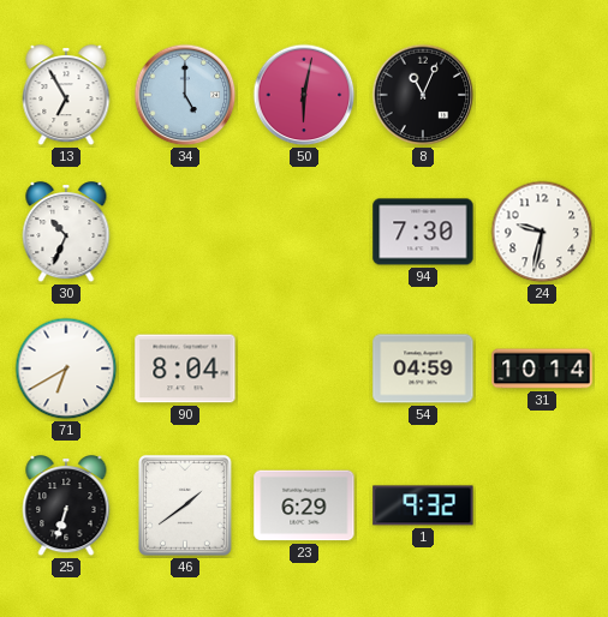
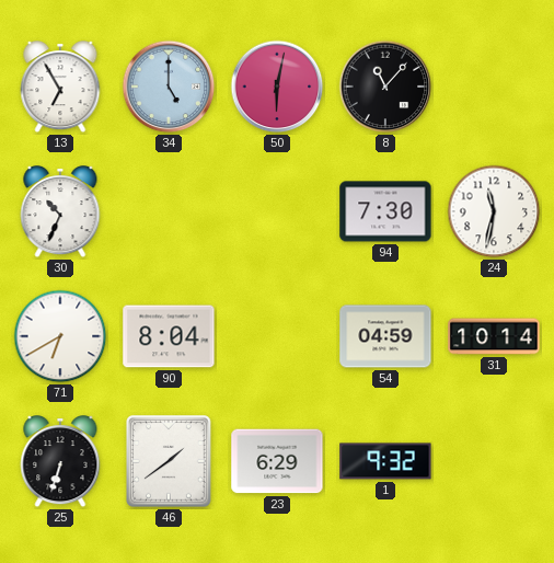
8: 11:04 -> 11:07
24: 9:32 -> 11:32
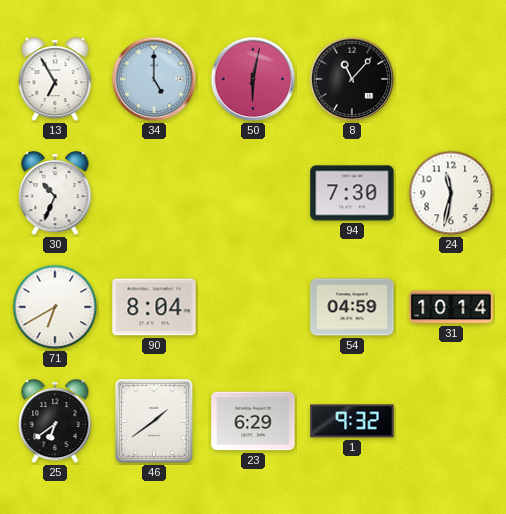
25: 6:33 -> 6:39
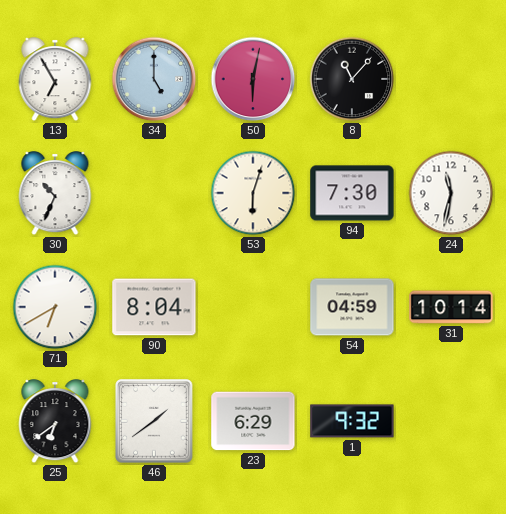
53: none -> 6:03
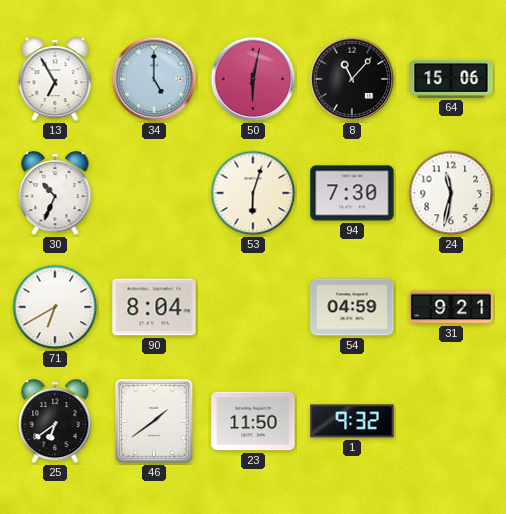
64: none -> 15:06
31: 10:14 -> 9:21
23: 6:29 -> 11:50
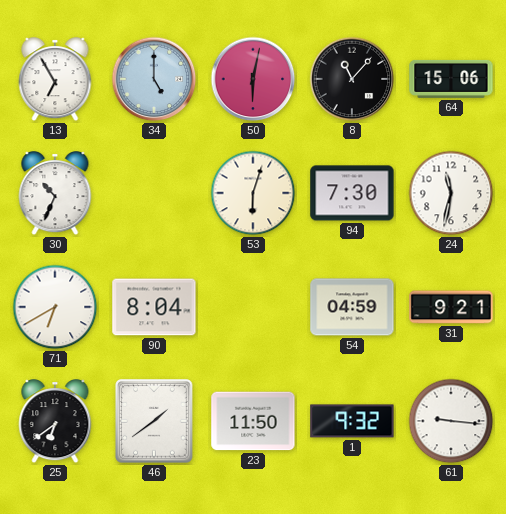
61: none -> 9:16
